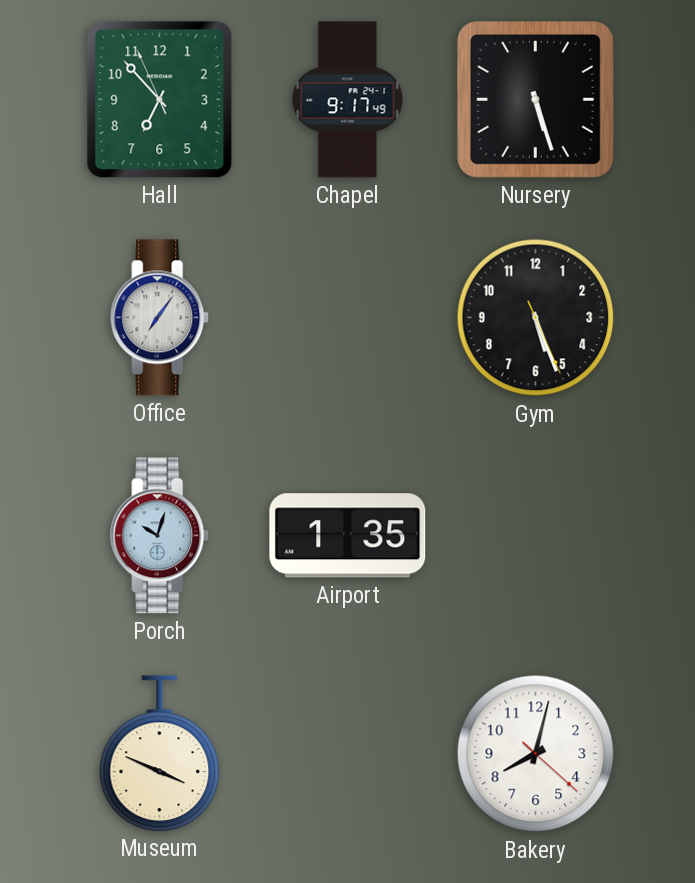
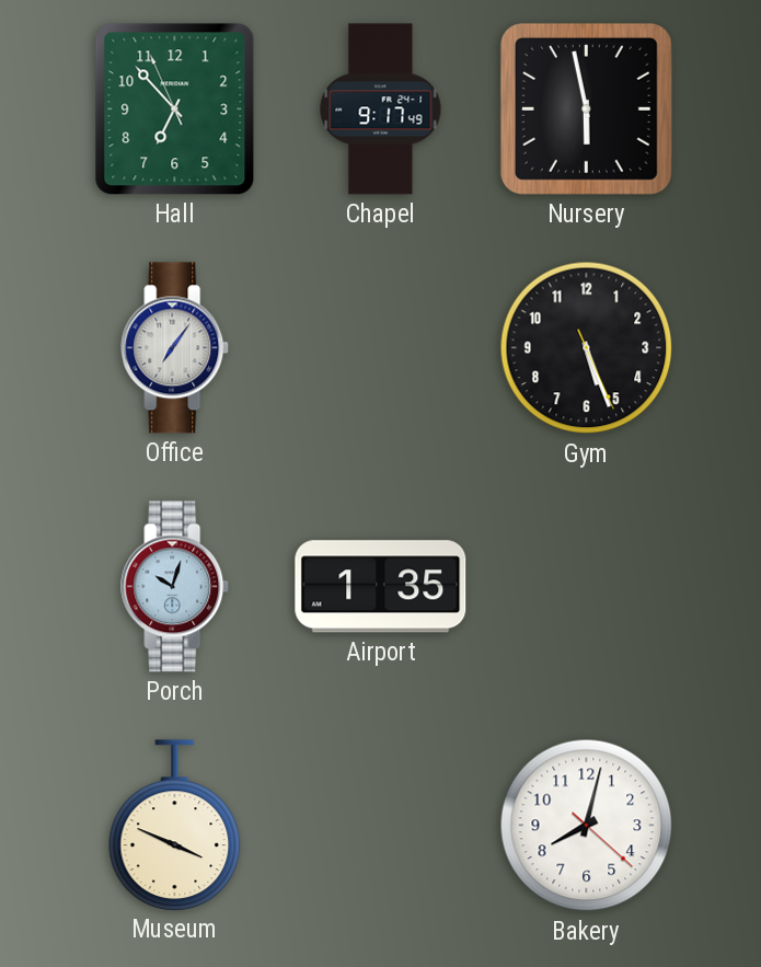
Nursery: 5:27 -> 5:58
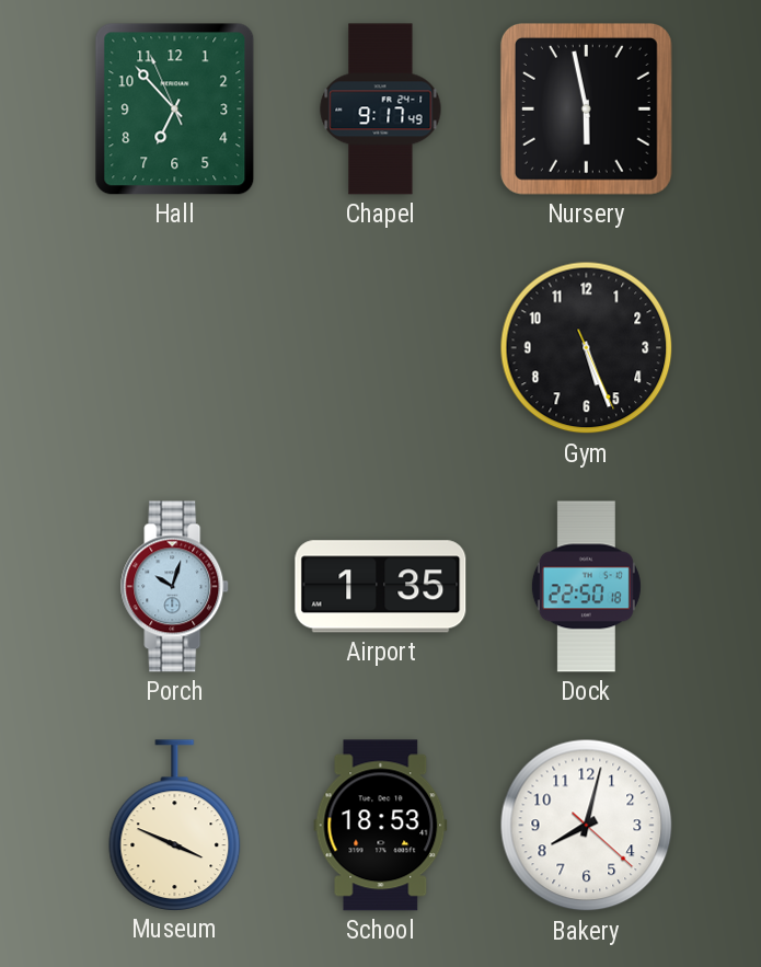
Office: 7:06 -> none
Dock: none -> 22:50
School: none -> 18:53
